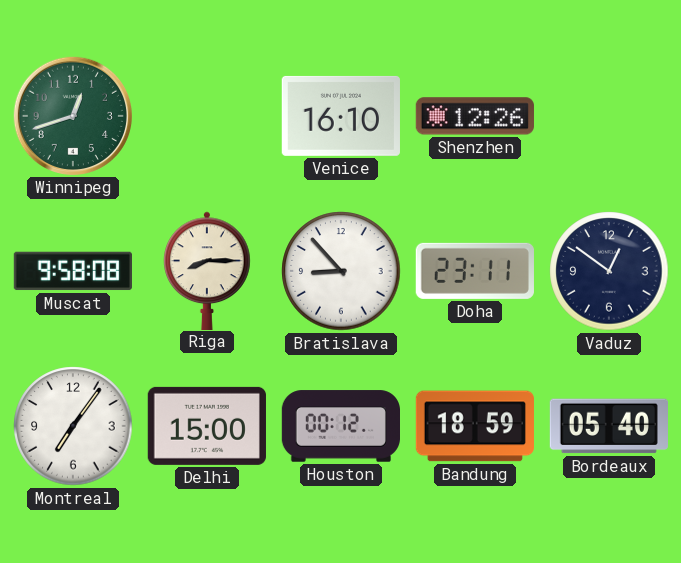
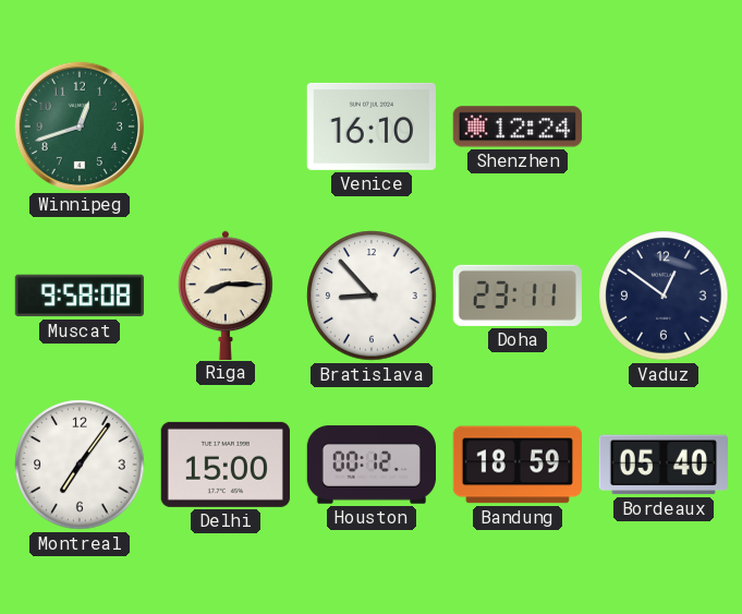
Shenzhen: 12:26 -> 12:24
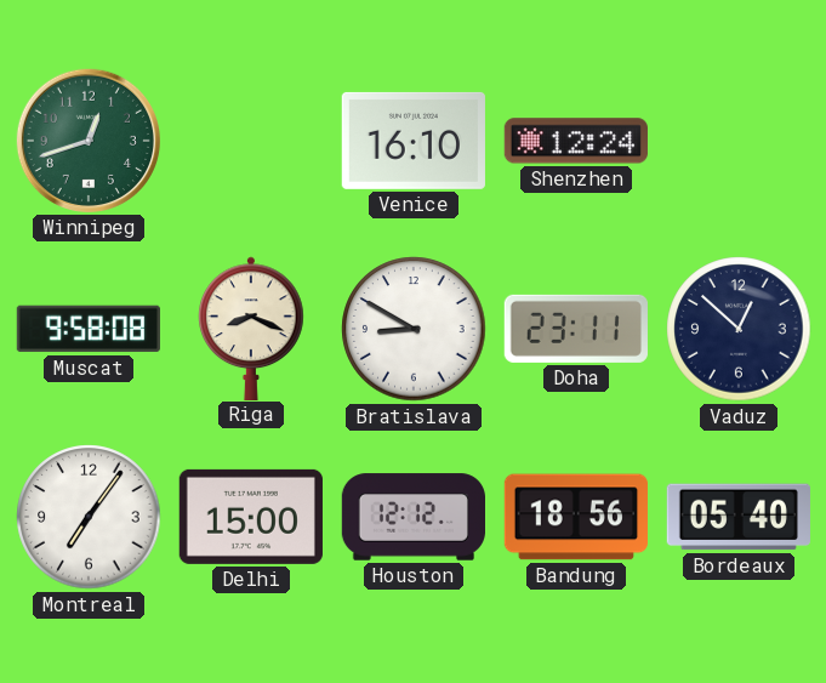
Riga: 8:15 -> 8:19
Bratislava: 8:53 -> 8:50
Vaduz: 12:51 -> 12:52
Houston: 00:12 -> 12:12
Bandung: 18:59 -> 18:56
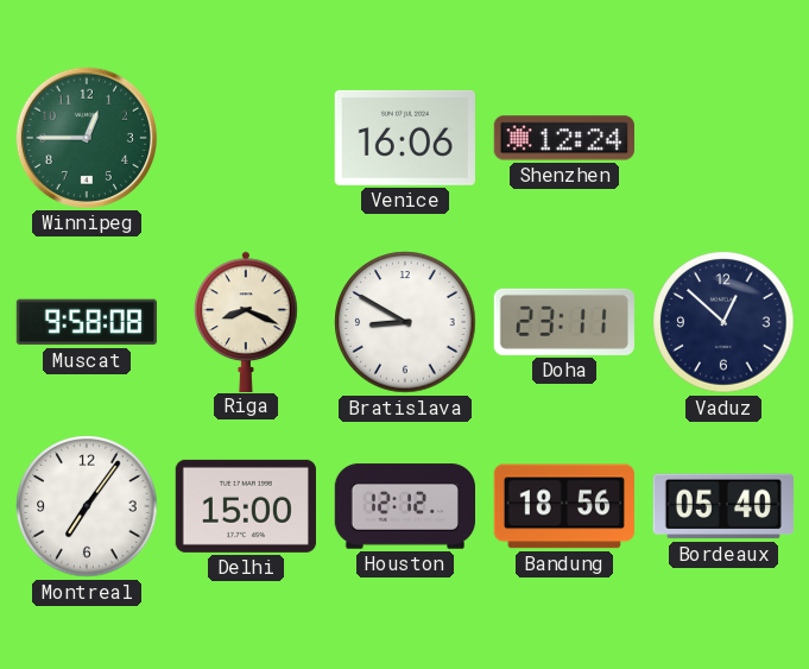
Winnipeg: 12:42 -> 12:45
Venice: 16:10 -> 16:06
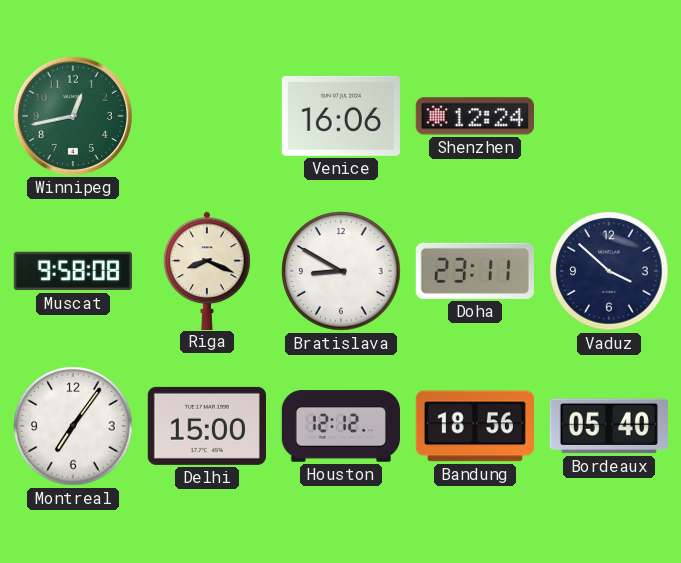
Winnipeg: 12:45 -> 12:43
Vaduz: 12:52 -> 3:52
